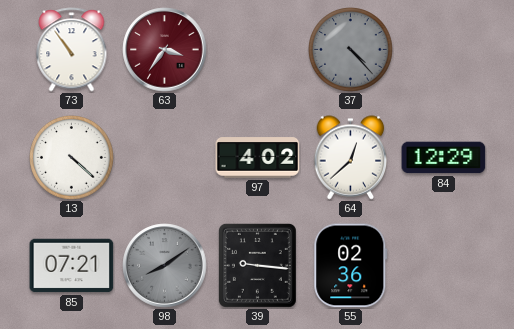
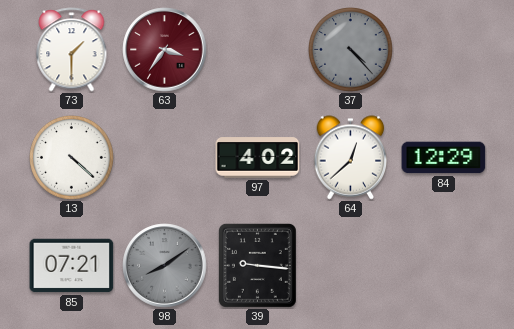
73: 10:54 -> 1:30
55: 02:36 -> none
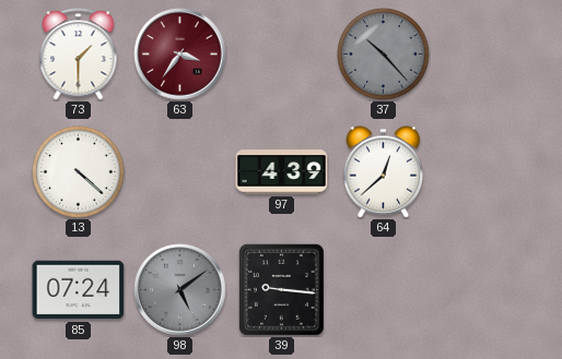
37: 4:23 -> 10:23
97: 4:02 -> 4:39
84: 12:29 -> none
85: 07:21 -> 07:24
98: 8:09 -> 5:09
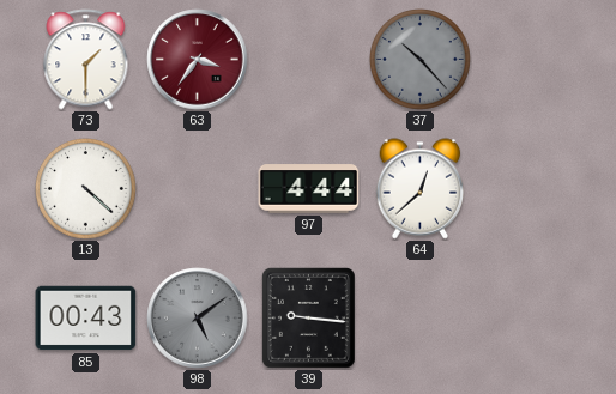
97: 4:39 -> 4:44
85: 07:24 -> 00:43
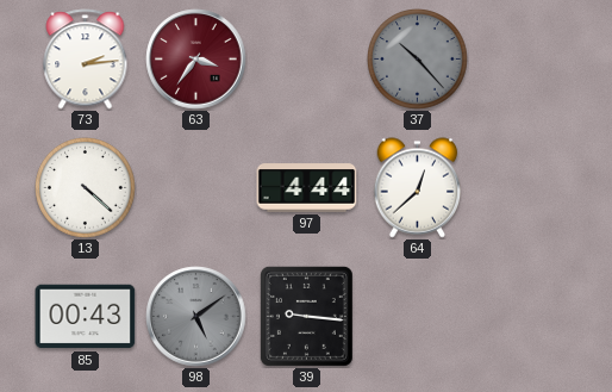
73: 1:30 -> 2:14
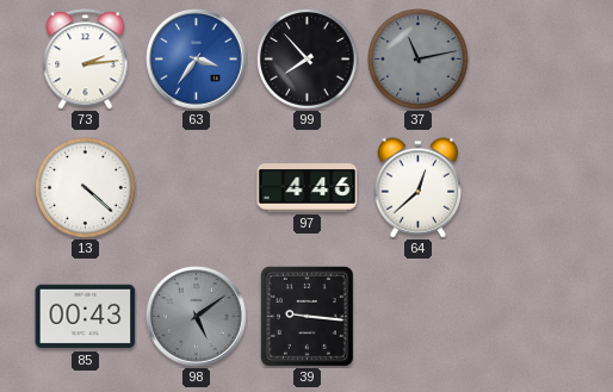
63 dial: burgundy -> blue
99: none -> 7:53
37: 10:23 -> 11:13
97: 4:44 -> 4:46
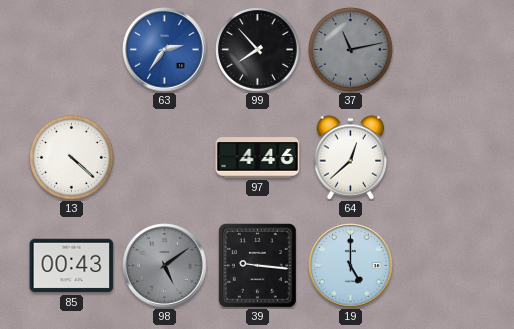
73: 2:14 -> none
63: 3:36 -> 2:36
19: none -> 5:00
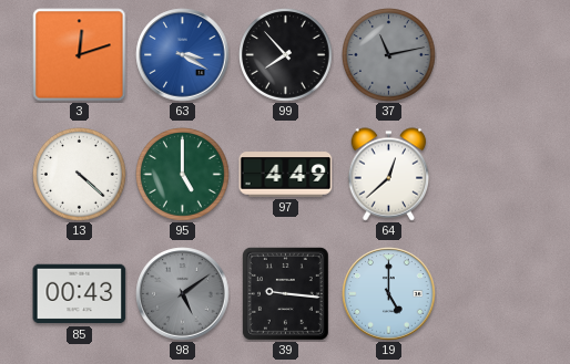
3: none -> 12:12
63: 2:36 -> 3:20
95: none -> 5:00
97: 4:46 -> 4:49
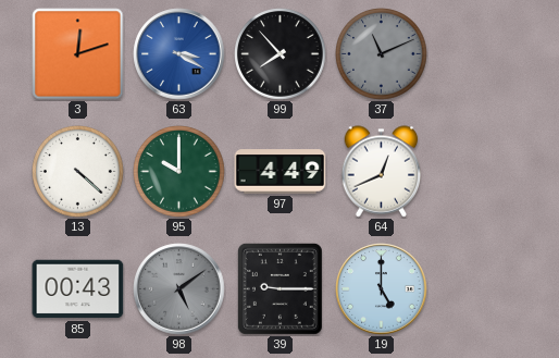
37: 11:13 -> 11:11
95: 5:00 -> 10:00
64: 12:38 -> 12:41
39: 9:16 -> 9:15
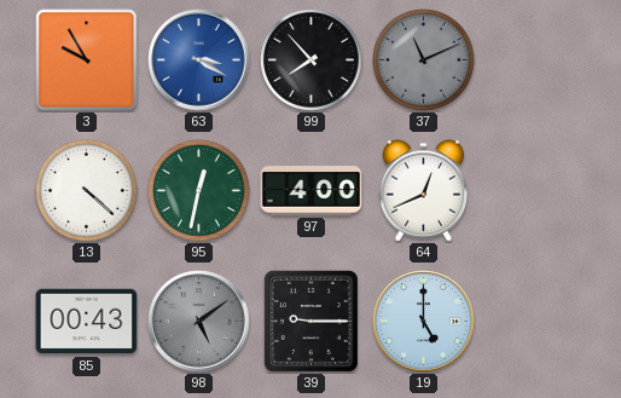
3: 12:12 -> 9:55
95: 10:00 -> 12:32
97: 4:49 -> 4:00
